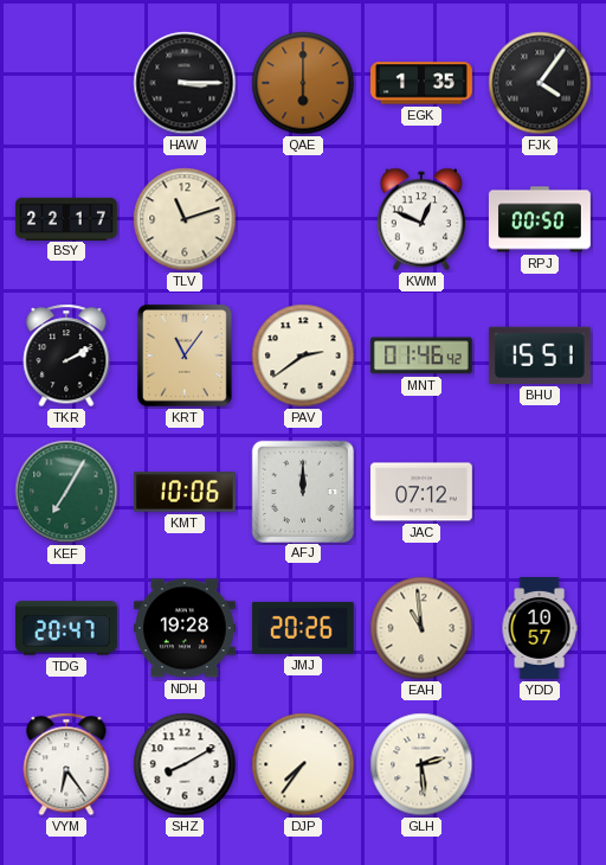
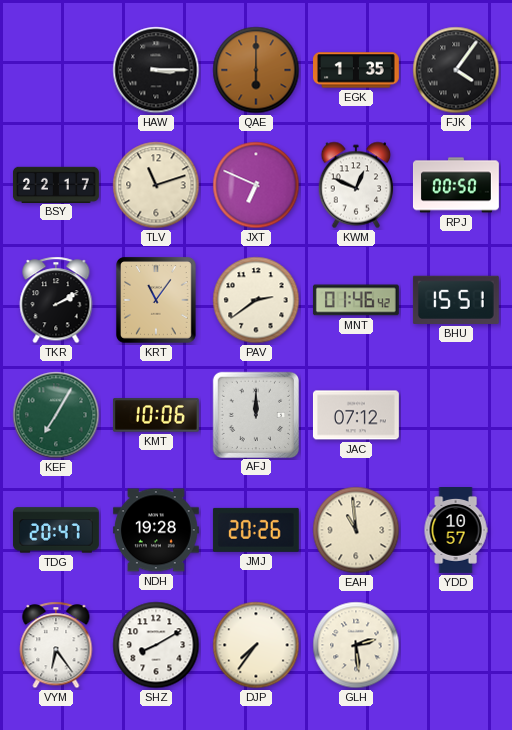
JXT: none -> 6:49
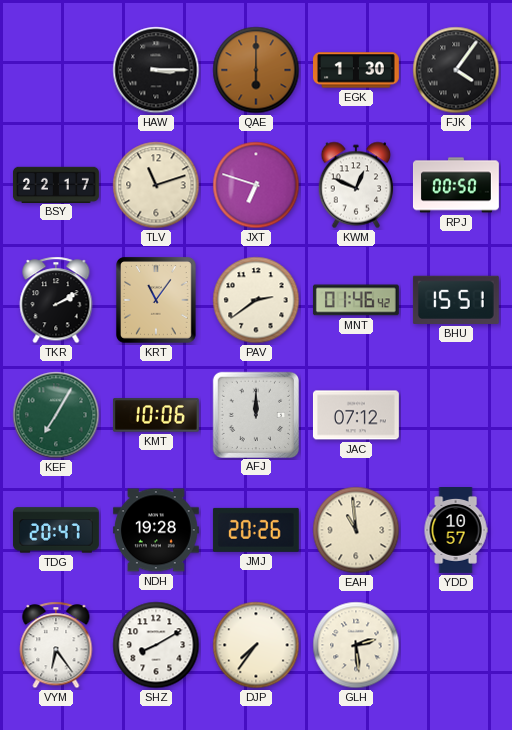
EGK: 1:35 -> 1:30
JXT: 6:49 -> 6:48
